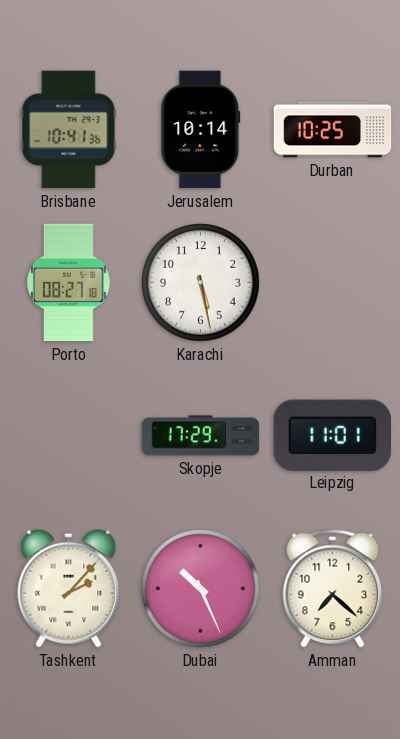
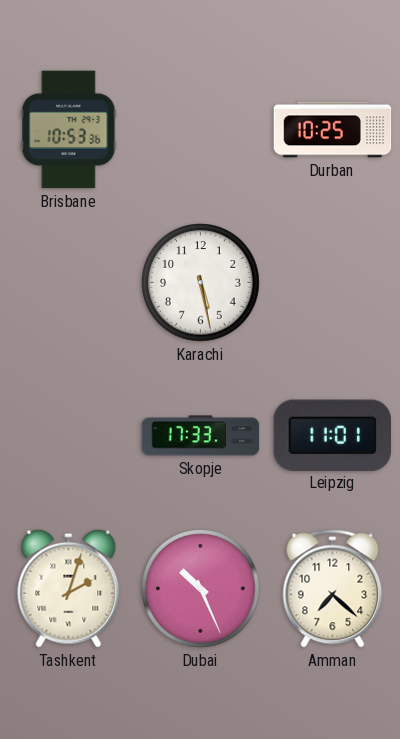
Brisbane: 10:41 -> 10:53
Jerusalem: 10:14 -> none
Porto: 08:27 -> none
Skopje: 17:29 -> 17:33
Tashkent: 2:07 -> 2:03
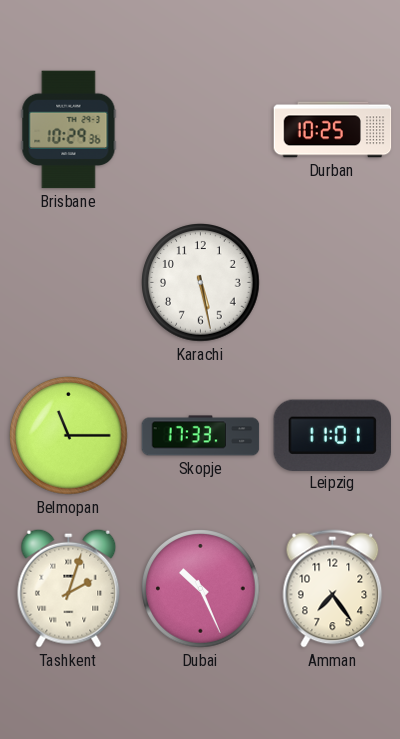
Brisbane: 10:53 -> 10:29
Belmopan: none -> 11:15
Amman: 7:22 -> 7:24
